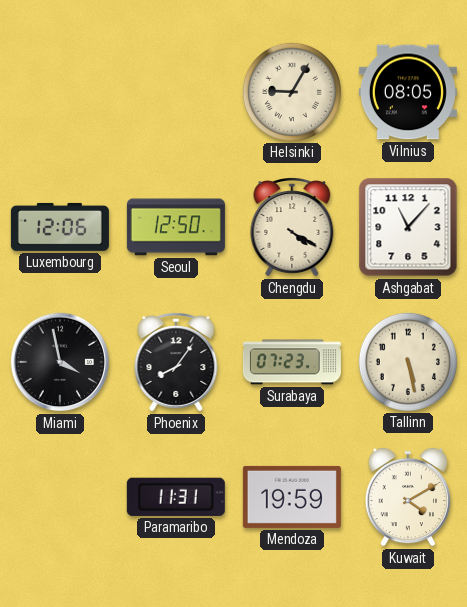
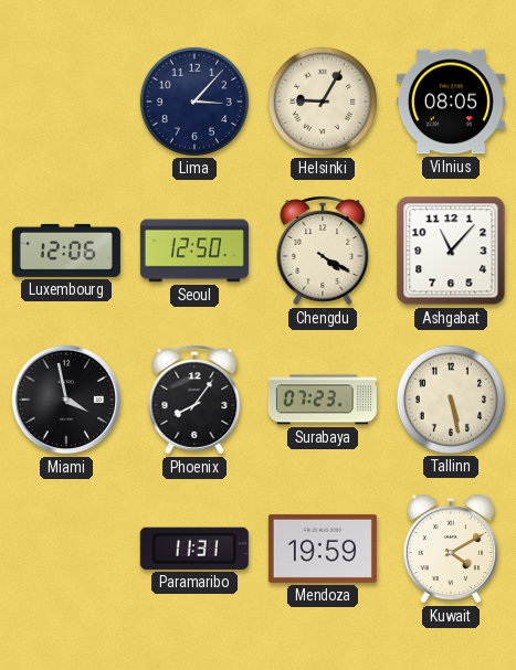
Lima: none -> 3:07
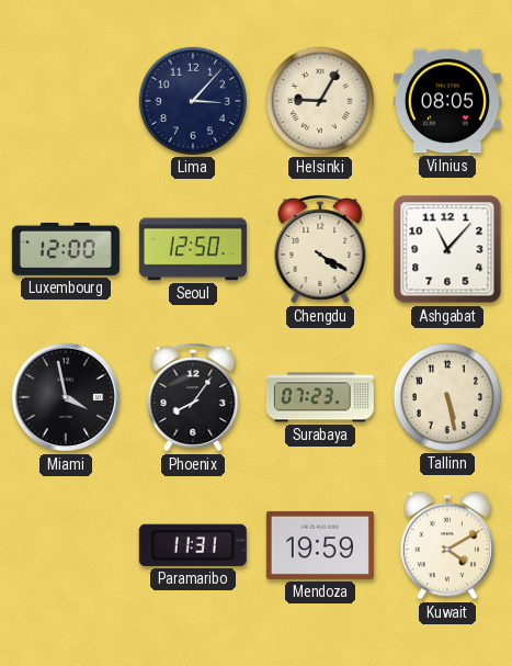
Luxembourg: 12:06 -> 12:00
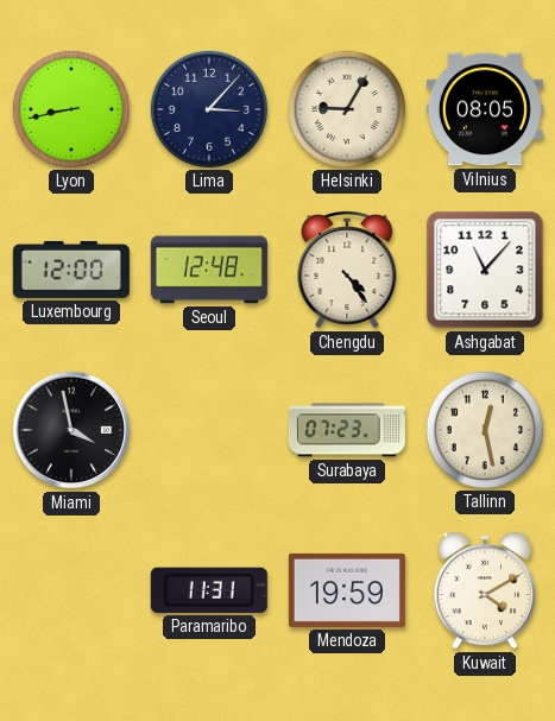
Lyon: none -> 8:43
Seoul: 12:50 -> 12:48
Chengdu: 4:20 -> 4:24
Phoenix: 8:06 -> none
Tallinn: 5:28 -> 12:28
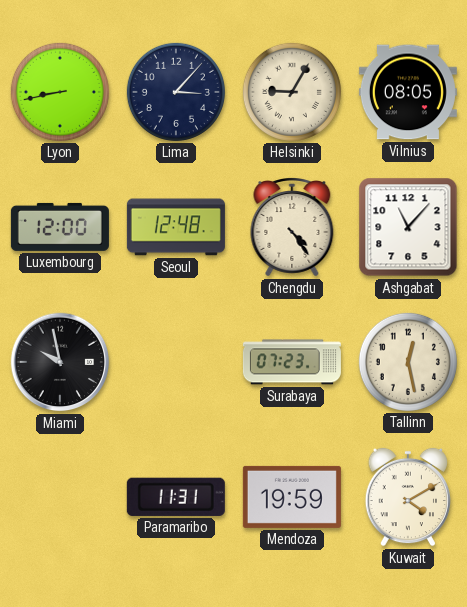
Miami: 3:58 -> 9:58
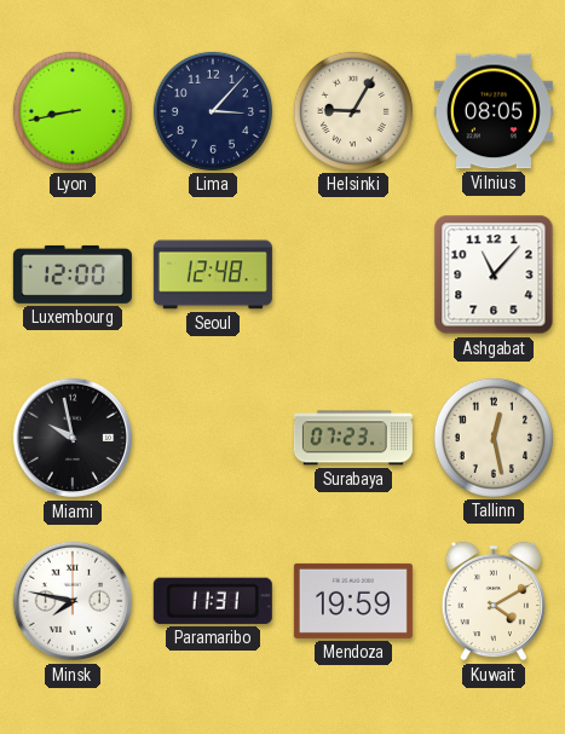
Chengdu: 4:24 -> none
Minsk: none -> 7:47
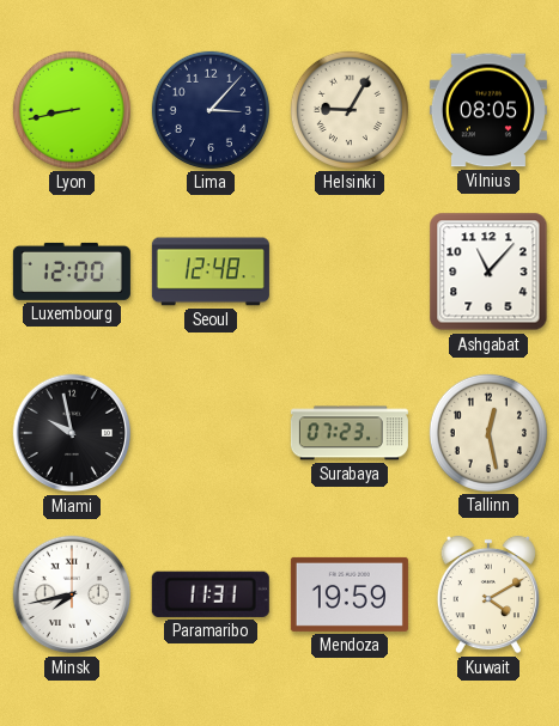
Minsk: 7:47 -> 7:43
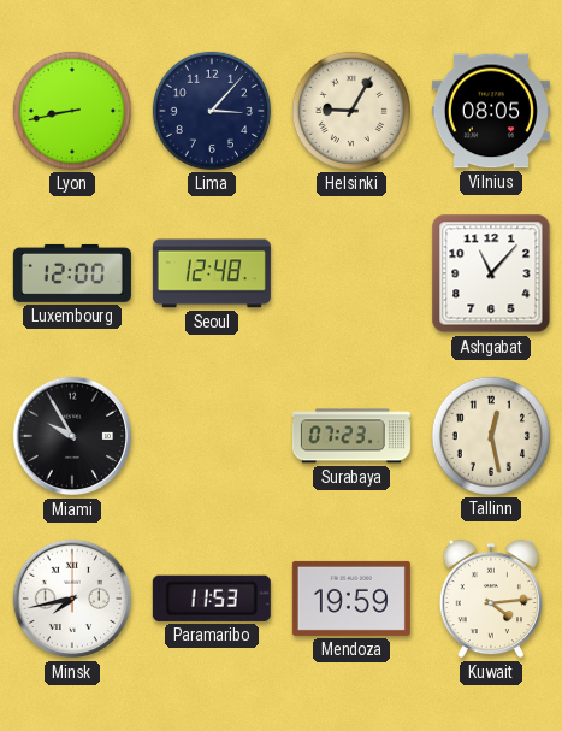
Miami: 9:58 -> 9:55
Paramaribo: 11:31 -> 11:53
Kuwait: 4:10 -> 4:14
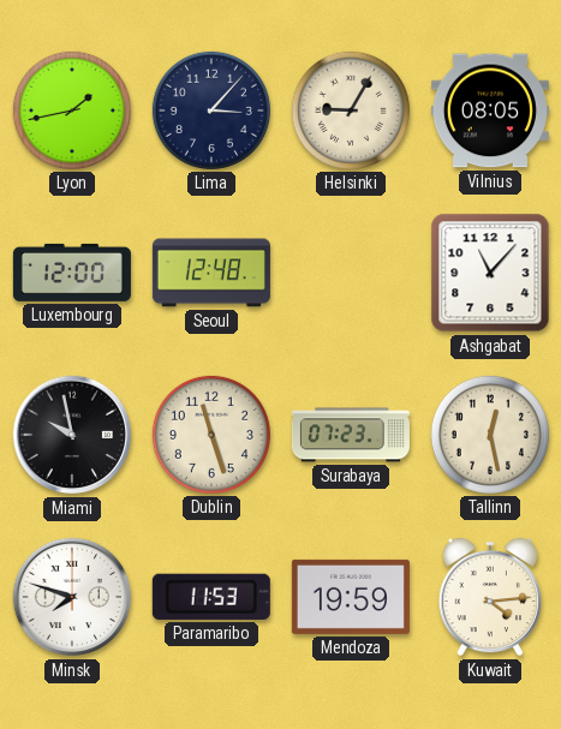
Lyon: 8:43 -> 1:43
Miami: 9:55 -> 9:58
Dublin: none -> 11:27
Minsk: 7:43 -> 7:48
